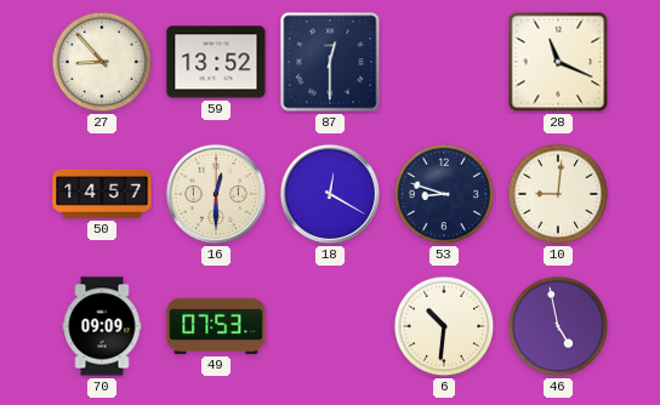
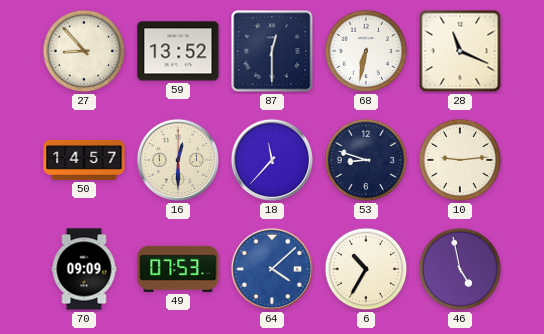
68: none -> 6:32
18: 12:20 -> 11:37
10: 9:01 -> 9:14
64: none -> 4:08
6: 10:31 -> 10:35
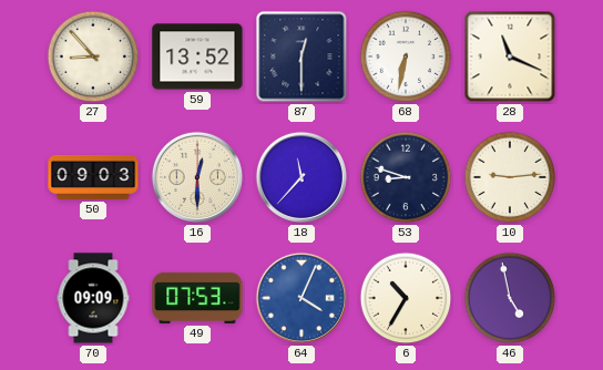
50: 14:57 -> 09:03
64: 4:08 -> 4:04
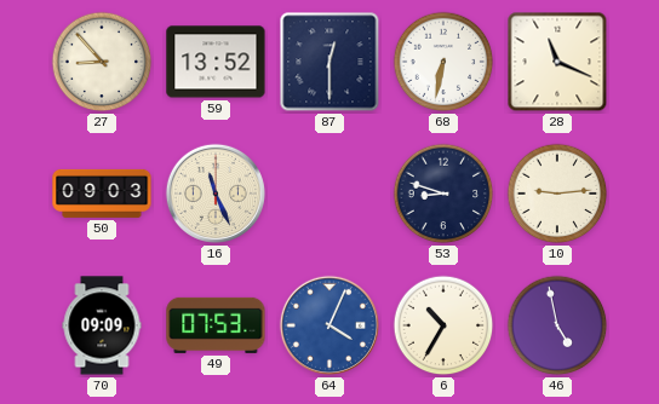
16: 12:30 -> 11:26
18: 11:37 -> none
